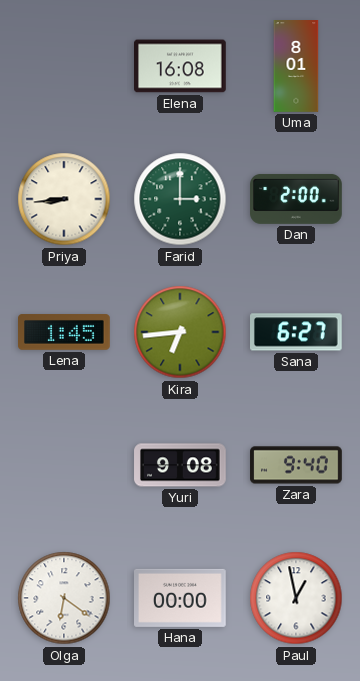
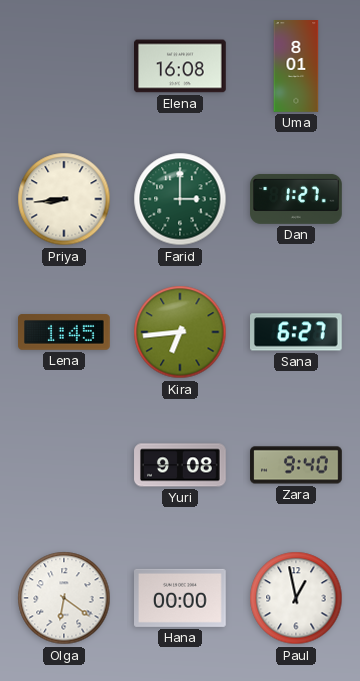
Dan: 2:00 -> 1:27
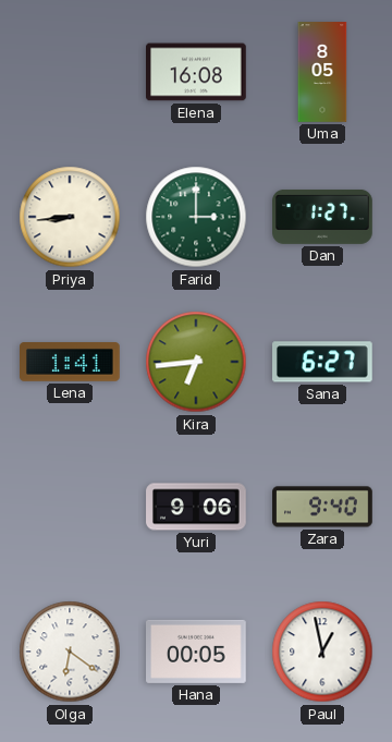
Uma: 8:01 -> 8:05
Lena: 1:45 -> 1:41
Yuri: 9:08 -> 9:06
Hana: 00:00 -> 00:05
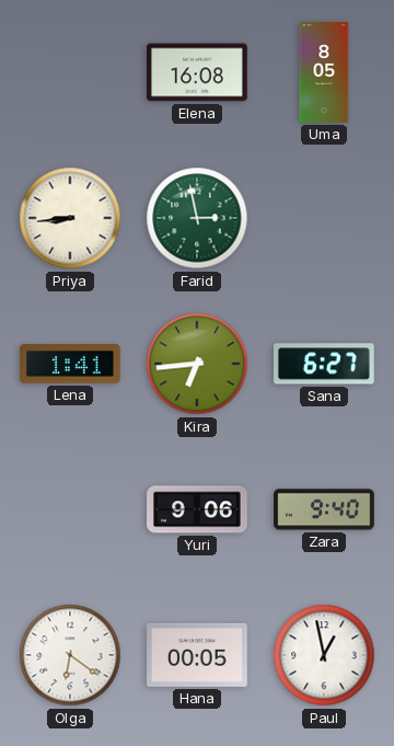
Farid: 3:00 -> 2:58
Dan: 1:27 -> none
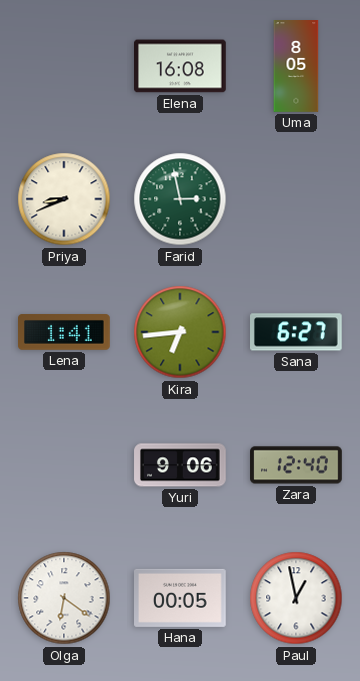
Priya: 8:44 -> 8:41
Zara: 9:40 -> 12:40
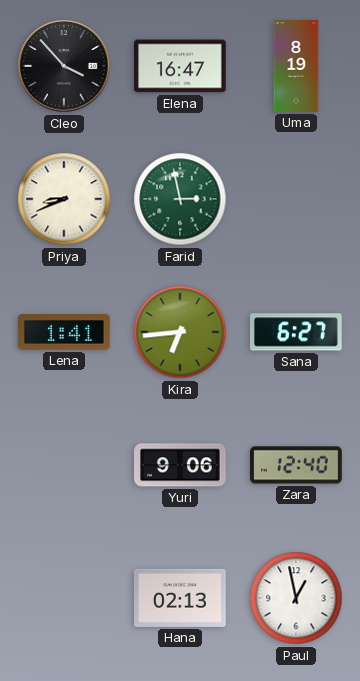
Cleo: none -> 3:53
Elena: 16:08 -> 16:47
Uma: 8:05 -> 8:19
Olga: 6:21 -> none
Hana: 00:05 -> 02:13
